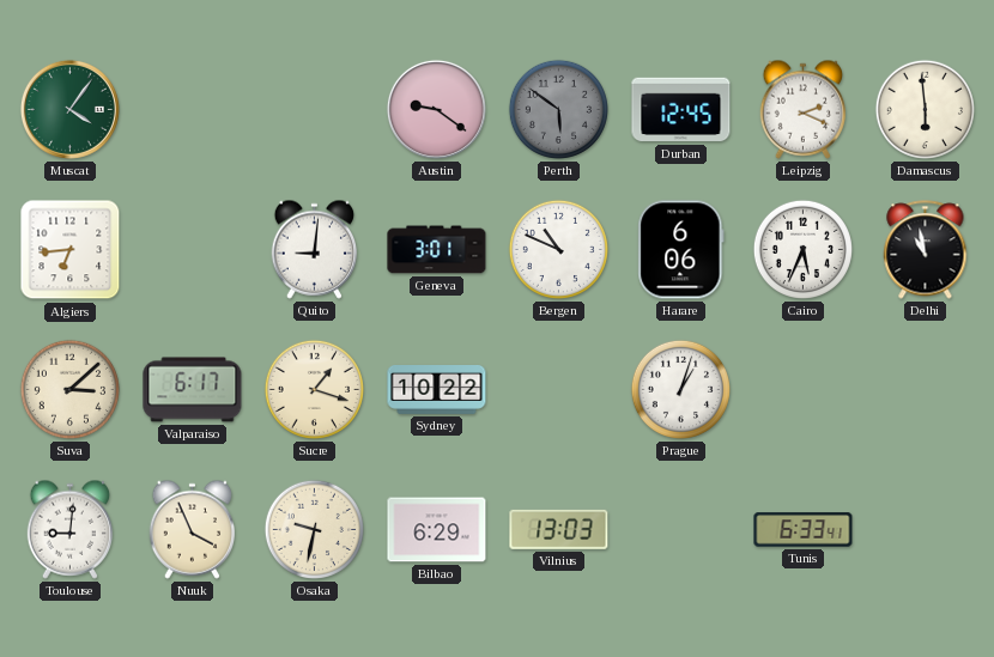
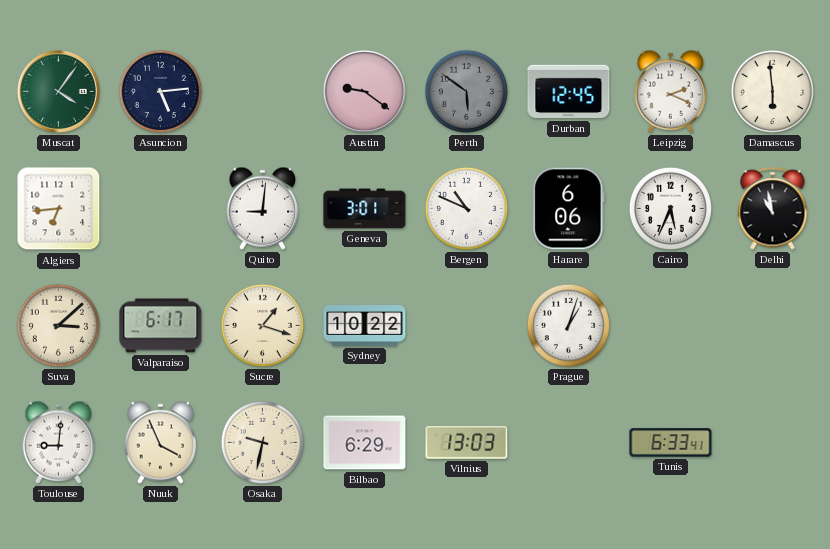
Asuncion: none -> 5:14
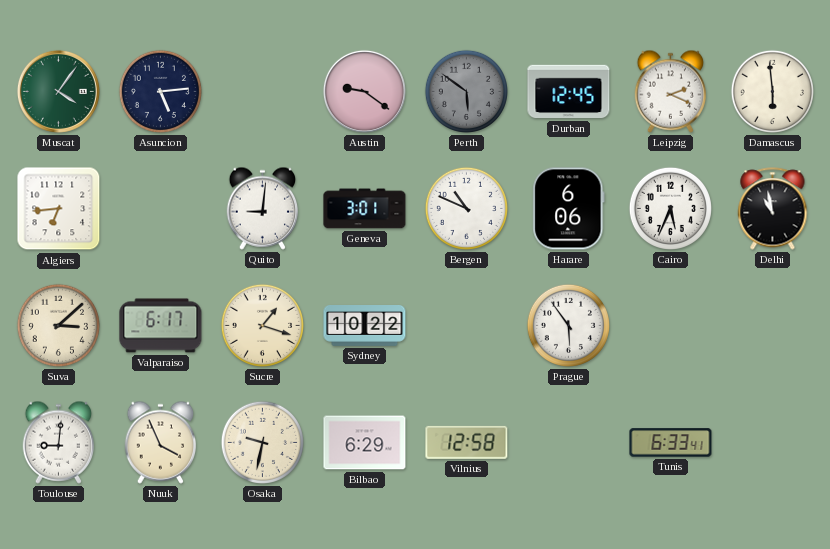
Prague: 1:03 -> 5:54
Vilnius: 13:03 -> 12:58
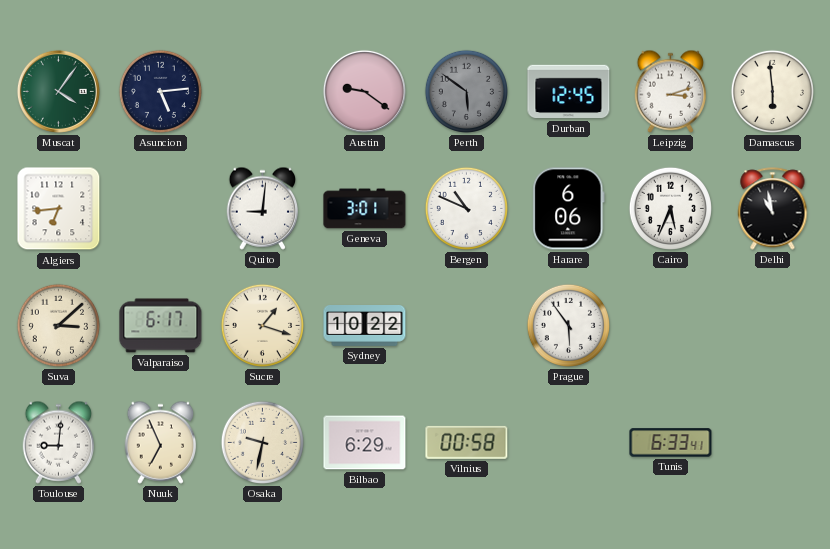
Leipzig: 2:19 -> 3:12
Nuuk: 3:56 -> 6:56
Vilnius: 12:58 -> 00:58
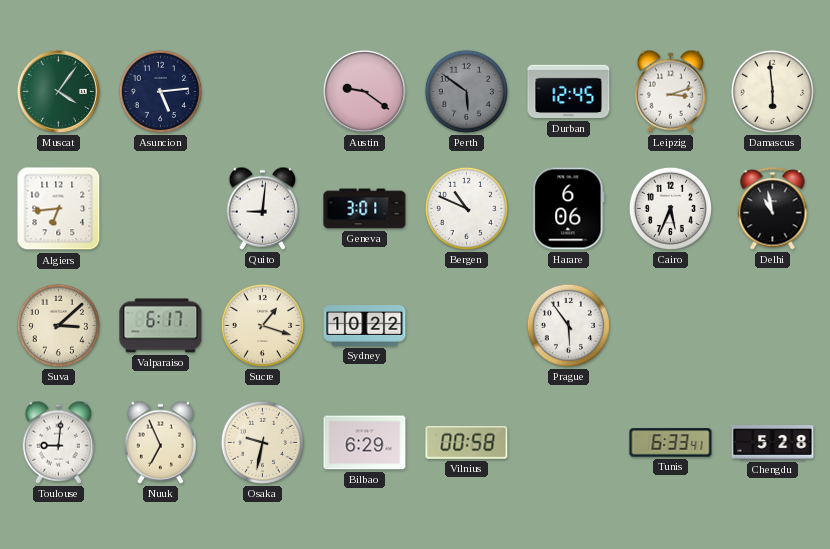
Chengdu: none -> 5:28
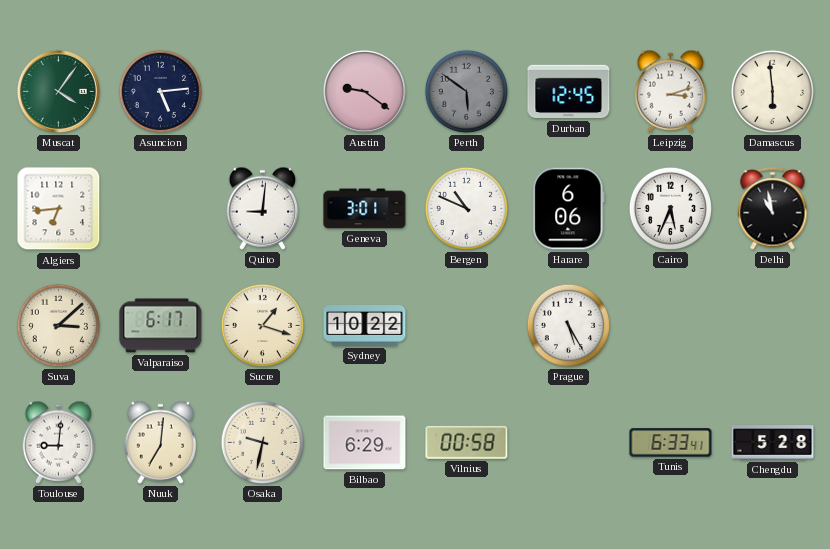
Prague: 5:54 -> 5:25
Nuuk: 6:56 -> 7:01
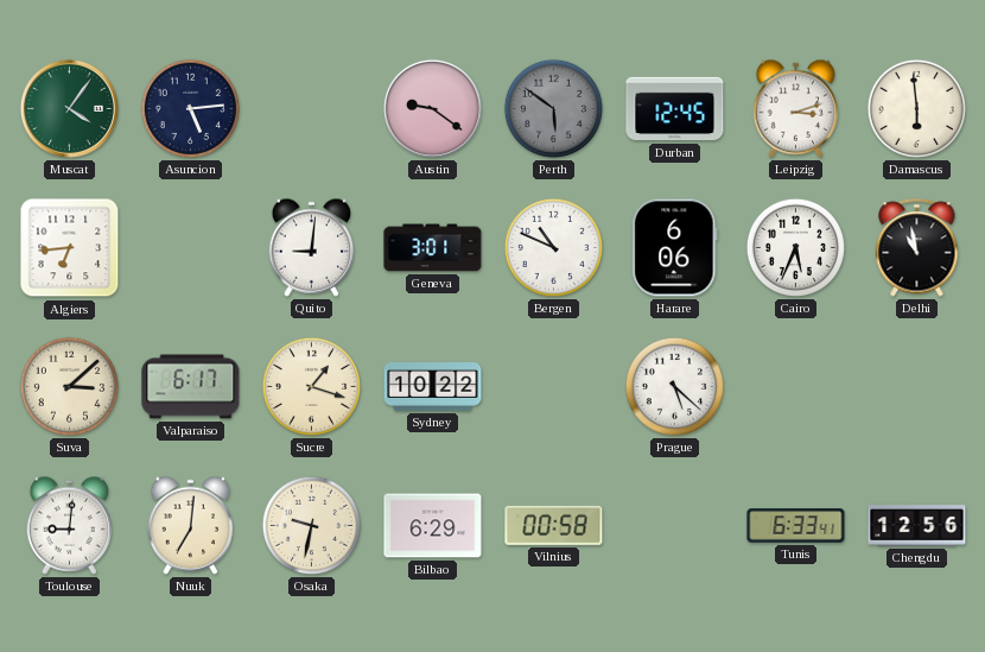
Prague: 5:25 -> 5:22
Chengdu: 5:28 -> 12:56
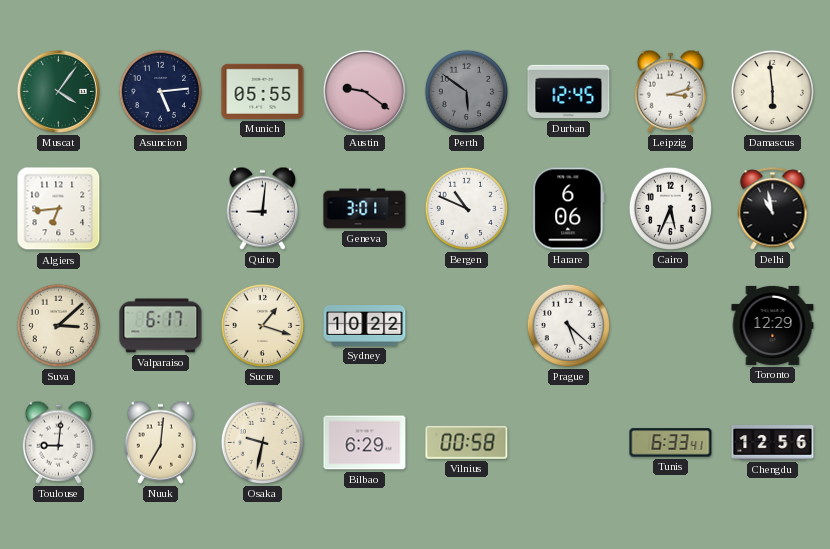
Munich: none -> 05:55
Toronto: none -> 12:29
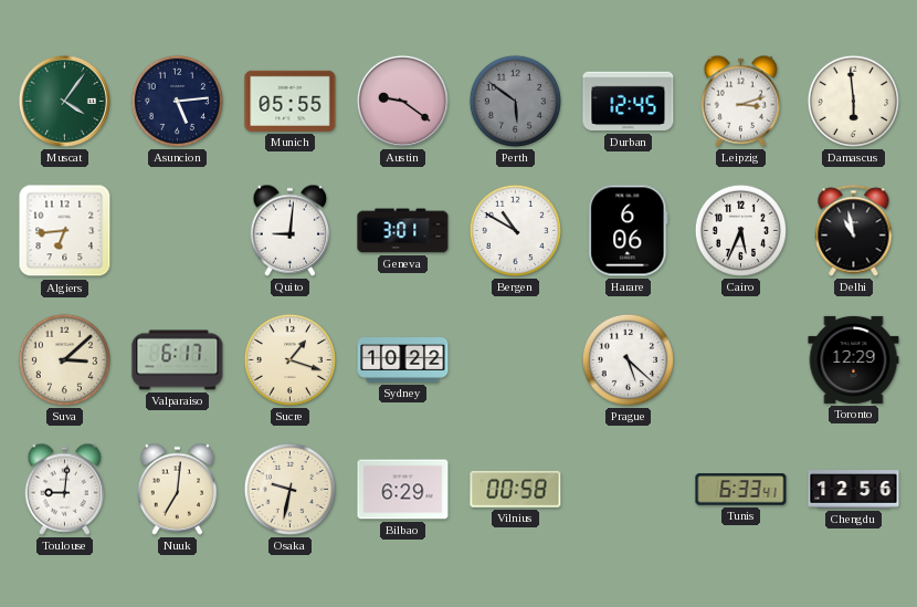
Bergen: 10:49 -> 10:50
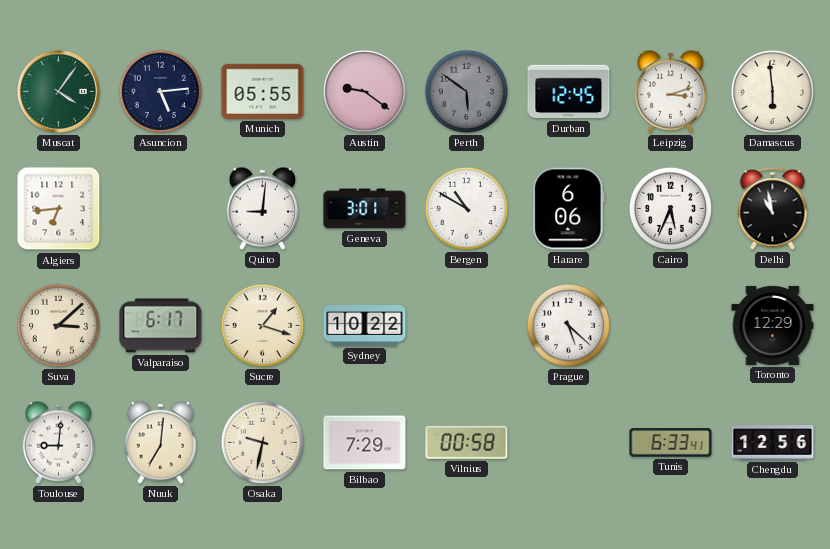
Bilbao: 6:29 -> 7:29
